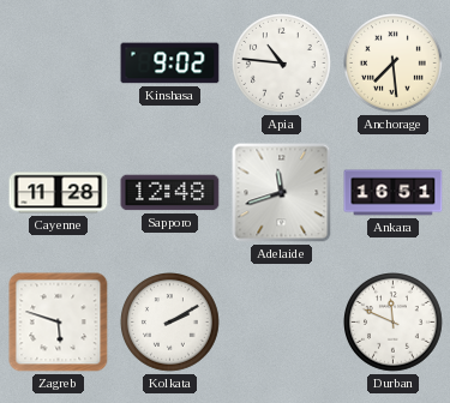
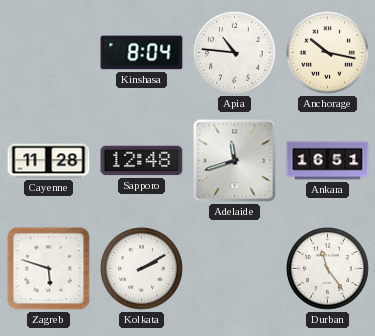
Kinshasa: 9:02 -> 8:04
Anchorage: 7:29 -> 10:17
Durban: 11:49 -> 11:24
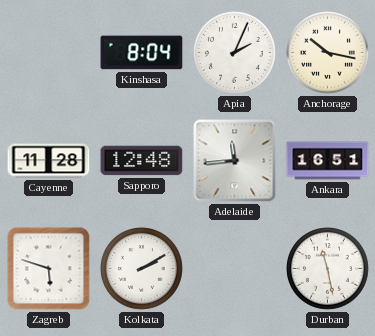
Apia: 10:46 -> 2:04
Adelaide: 11:42 -> 11:44
Durban: 11:24 -> 11:28
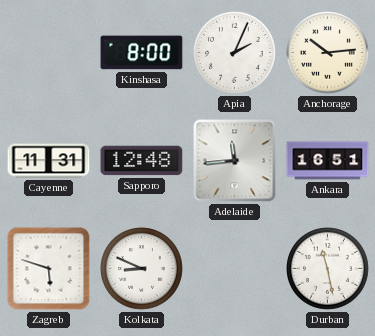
Kinshasa: 8:04 -> 8:00
Anchorage: 10:17 -> 10:14
Cayenne: 11:28 -> 11:31
Kolkata: 2:10 -> 8:49
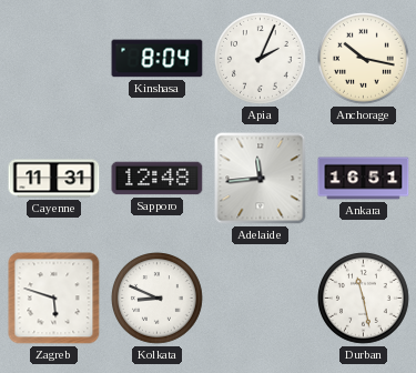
Kinshasa: 8:00 -> 8:04
Anchorage: 10:14 -> 10:17
